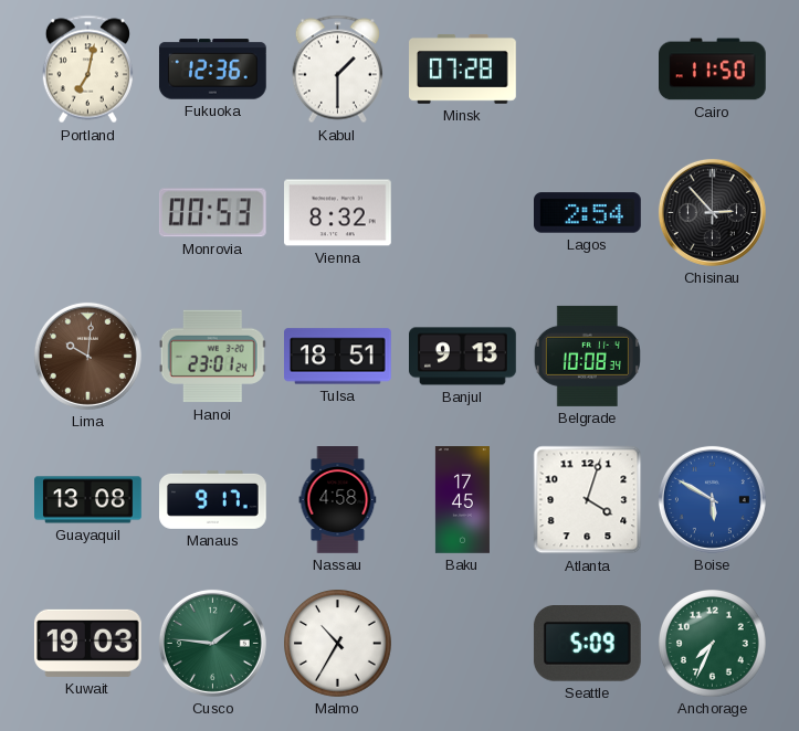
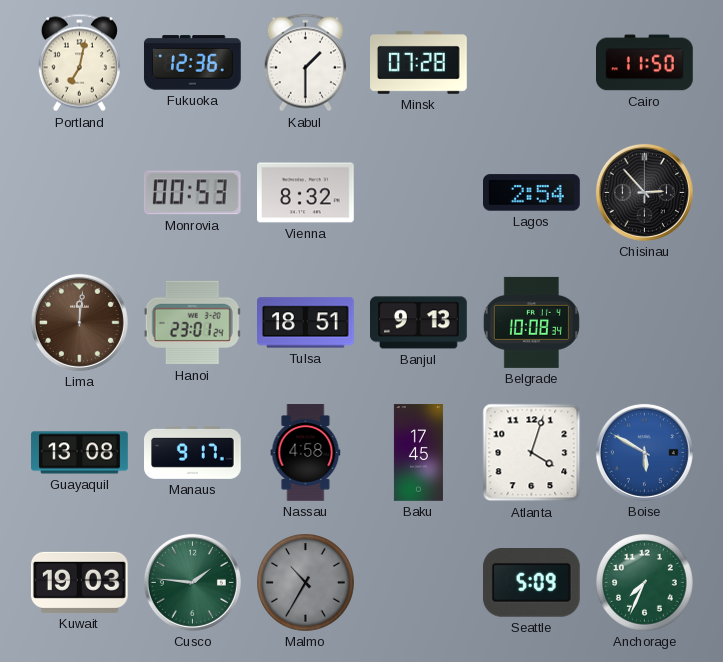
Lima: 10:01 -> 12:01
Malmo dial: white -> grey
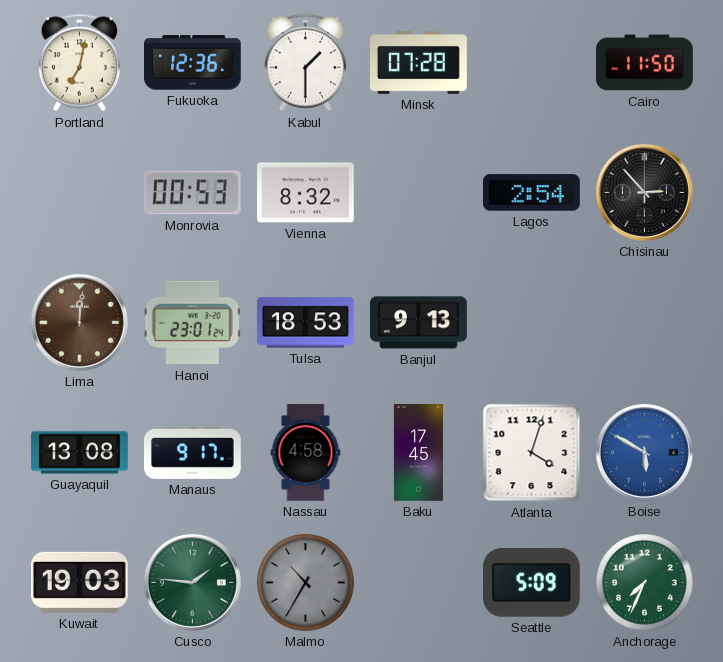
Tulsa: 18:51 -> 18:53
Belgrade: 10:08 -> none
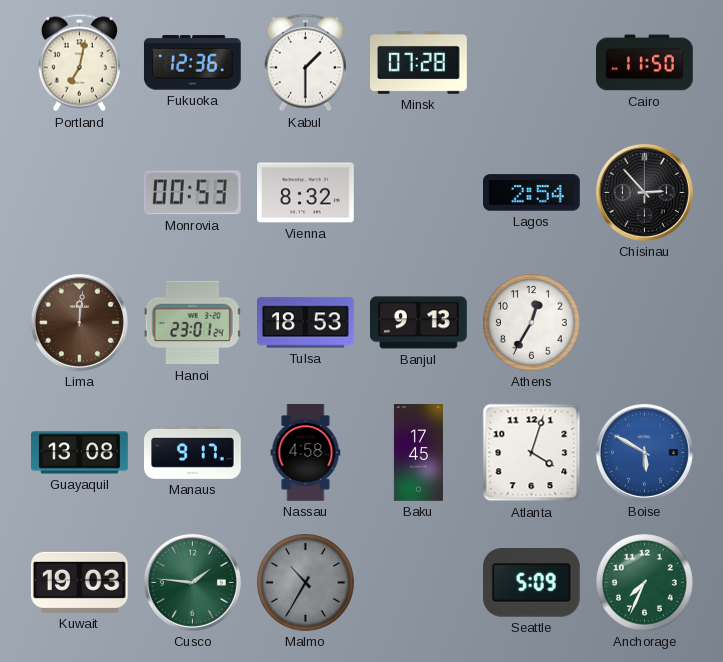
Athens: none -> 12:35
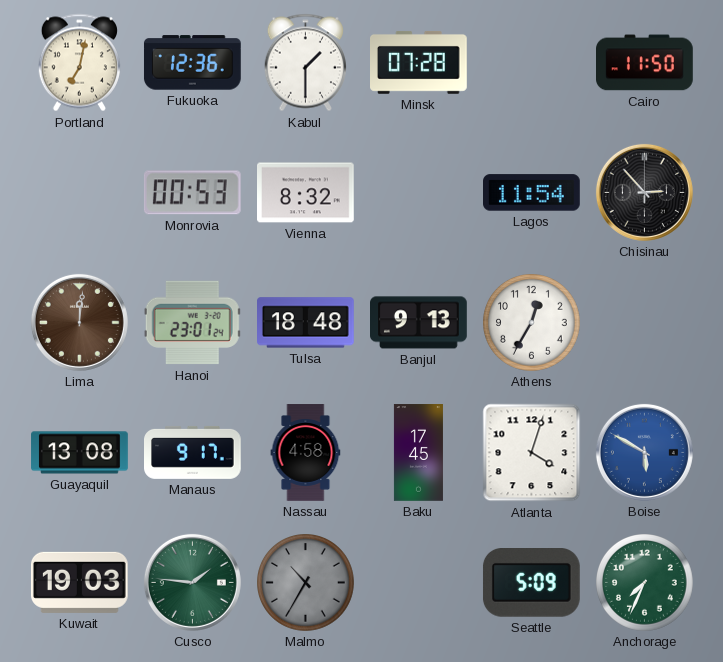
Lagos: 2:54 -> 11:54
Tulsa: 18:53 -> 18:48
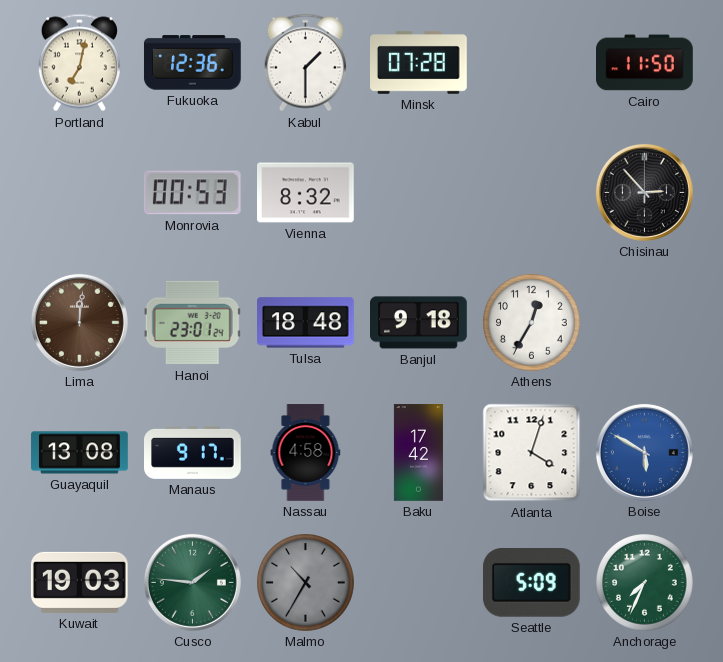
Lagos: 11:54 -> none
Banjul: 9:13 -> 9:18
Baku: 17:45 -> 17:42
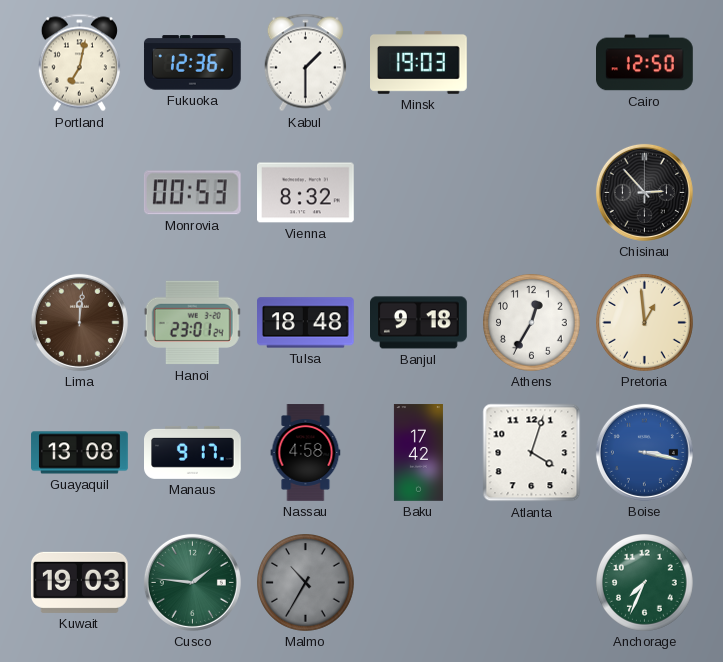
Minsk: 07:28 -> 19:03
Cairo: 11:50 -> 12:50
Pretoria: none -> 12:59
Boise: 5:50 -> 3:17
Seattle: 5:09 -> none
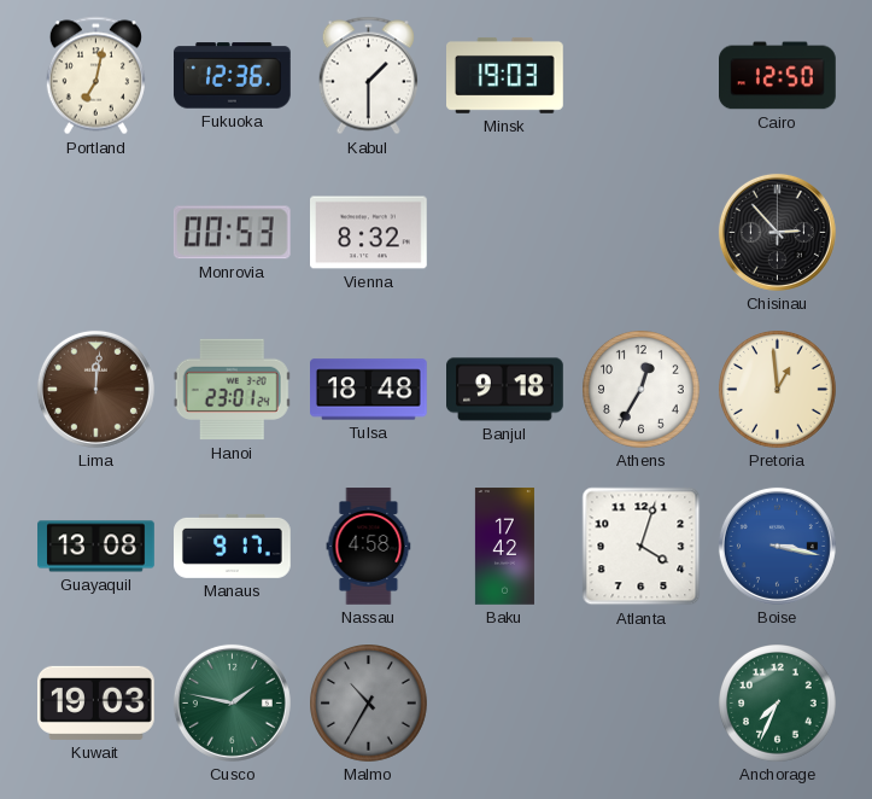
Cusco: 1:46 -> 1:47
